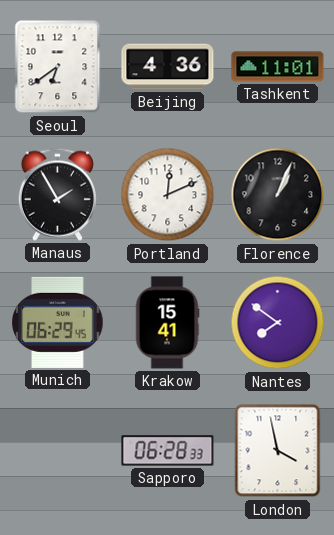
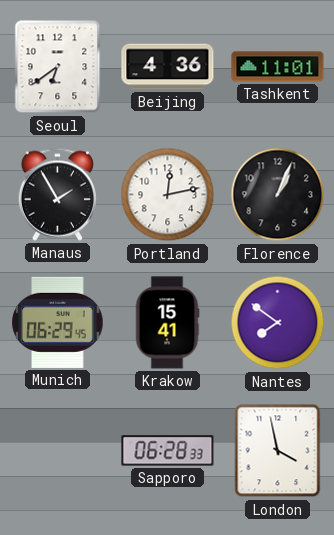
Portland: 12:11 -> 12:13
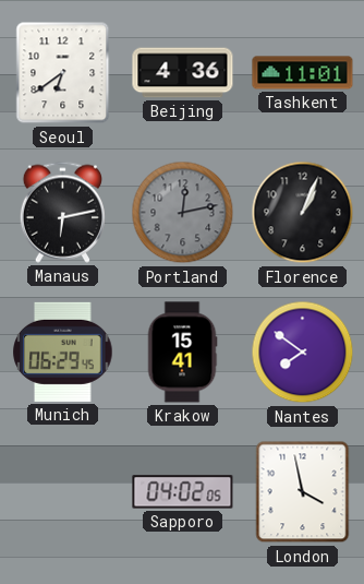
Manaus: 1:55 -> 6:13
Portland dial: white -> grey
Sapporo: 06:28 -> 04:02
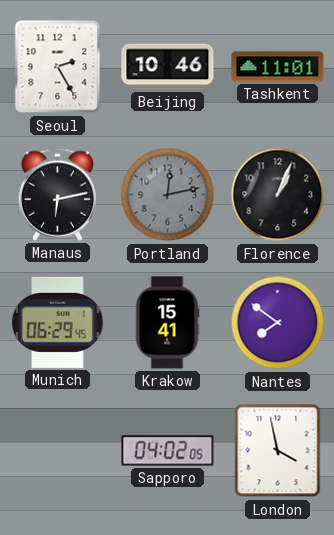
Seoul: 6:39 -> 2:25
Beijing: 4:36 -> 10:46
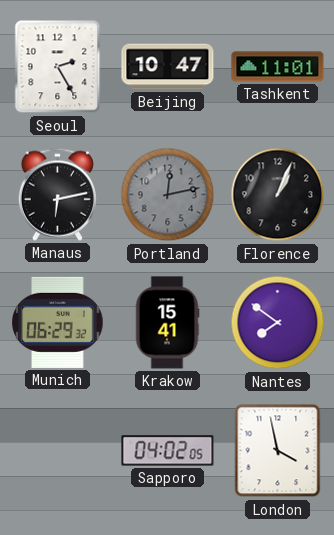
Beijing: 10:46 -> 10:47
Munich: 06:29:45 -> 06:29:32
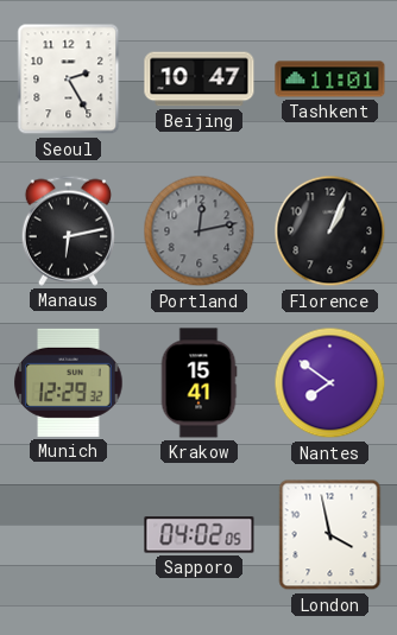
Munich: 06:29 -> 12:29
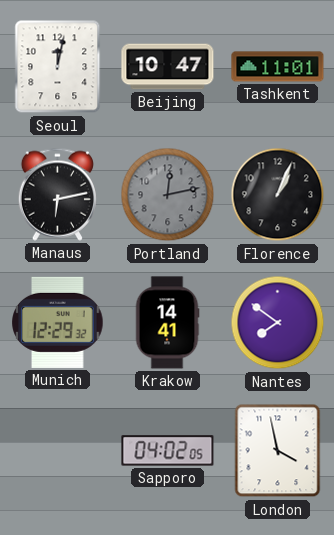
Seoul: 2:25 -> 12:02
Krakow: 15:41 -> 14:41
